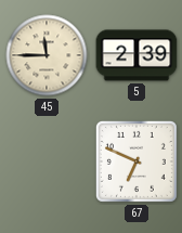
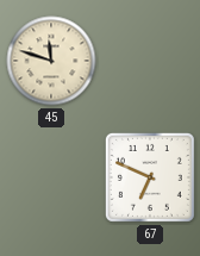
45: 11:45 -> 11:48
5: 2:39 -> none
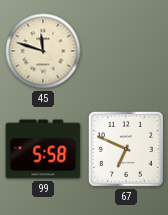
99: none -> 5:58
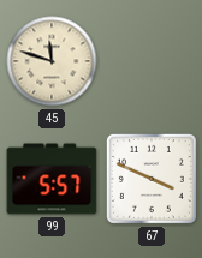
99: 5:58 -> 5:57
67: 6:49 -> 3:49
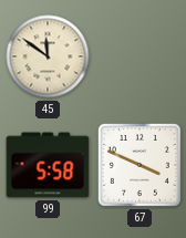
45: 11:48 -> 11:51
99: 5:57 -> 5:58
